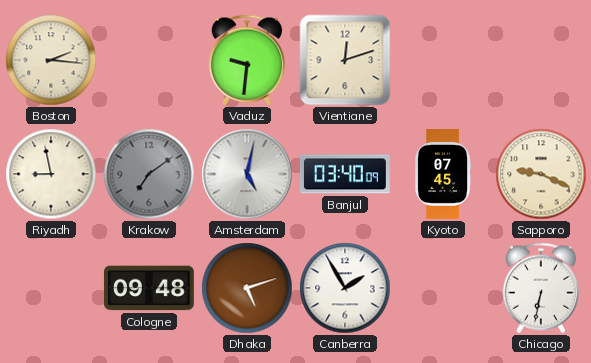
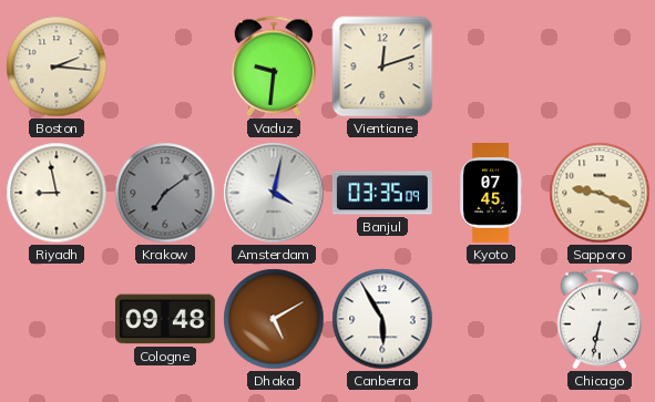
Amsterdam: 5:02 -> 4:02
Banjul: 03:40 -> 03:35
Dhaka: 5:12 -> 5:10
Canberra: 1:55 -> 5:55
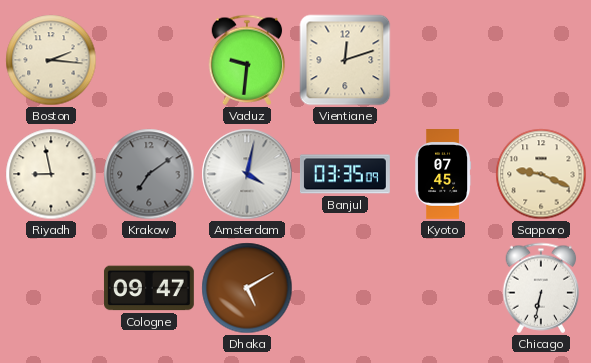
Cologne: 09:48 -> 09:47
Canberra: 5:55 -> none
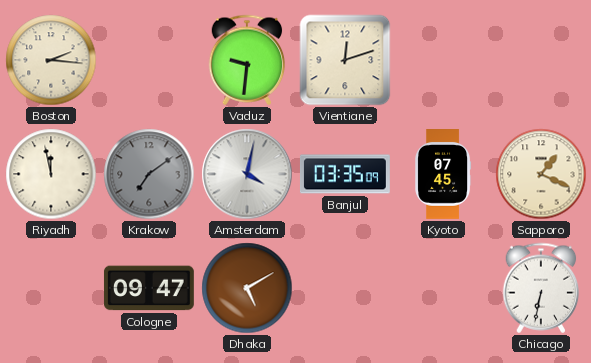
Riyadh: 8:58 -> 11:58
Sapporo: 9:19 -> 1:19
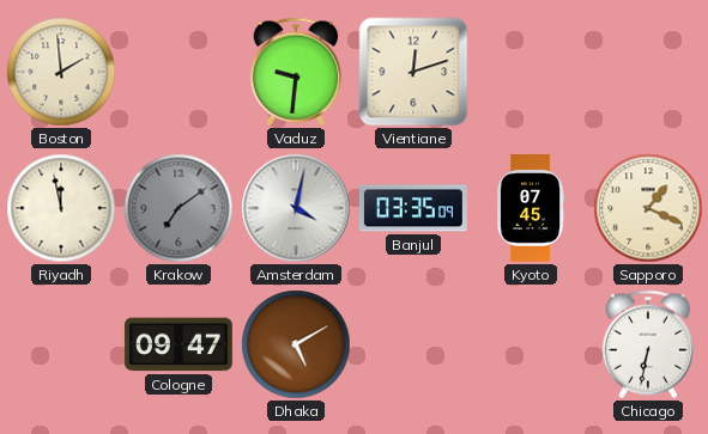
Boston: 2:16 -> 1:59
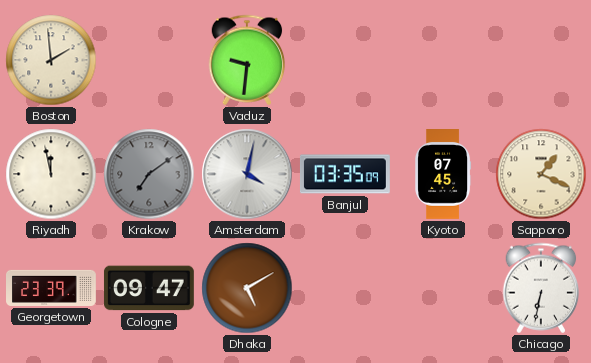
Vientiane: 12:12 -> none
Georgetown: none -> 23:39
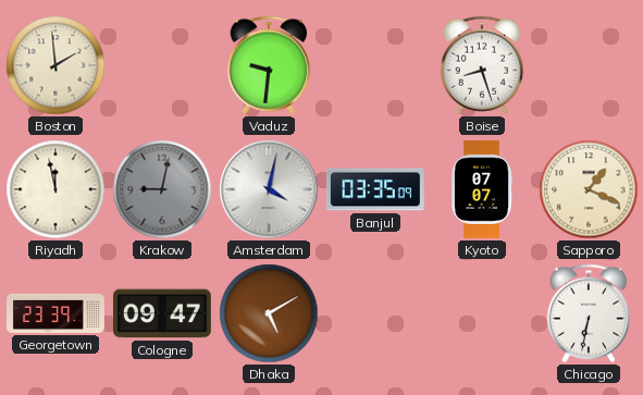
Boise: none -> 8:27
Krakow: 7:09 -> 9:02
Kyoto: 07:45 -> 07:07
